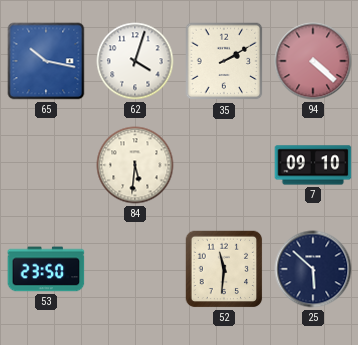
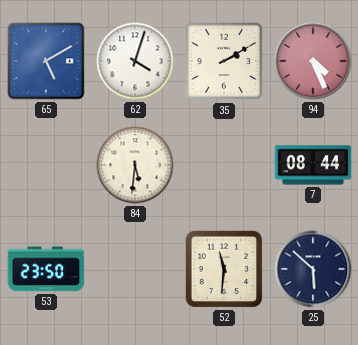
65: 10:17 -> 5:10
94: 4:22 -> 4:26
7: 09:10 -> 08:44
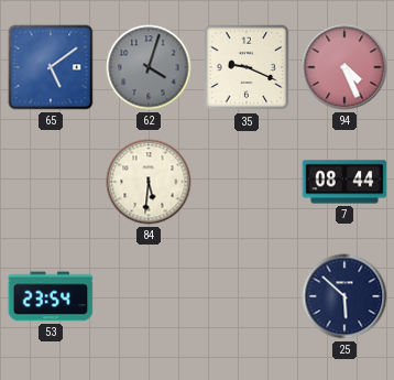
65: 5:10 -> 5:09
62 dial: white -> grey
35: 2:10 -> 9:19
53: 23:50 -> 23:54
52: 11:31 -> none
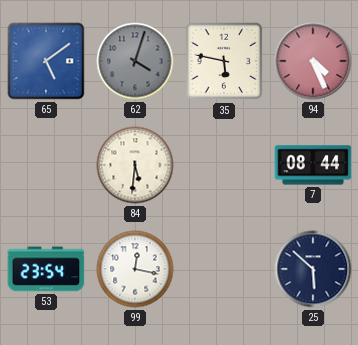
35: 9:19 -> 5:47
99: none -> 12:17
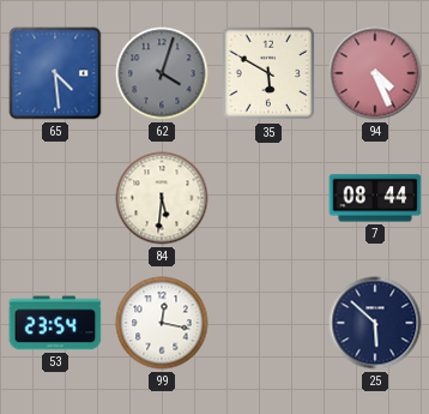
65: 5:09 -> 4:29
35: 5:47 -> 5:50
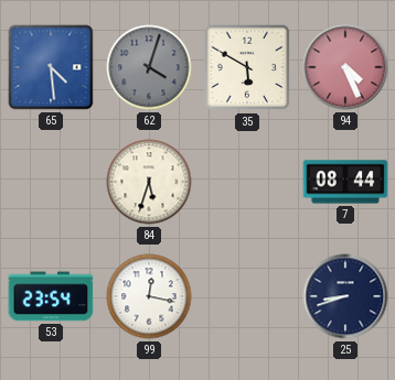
84: 5:31 -> 5:33
25: 5:52 -> 8:42
